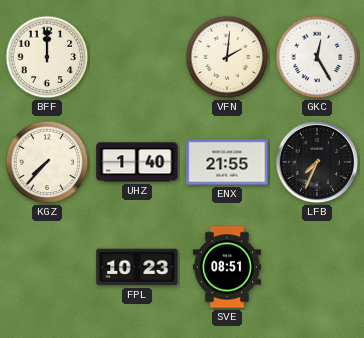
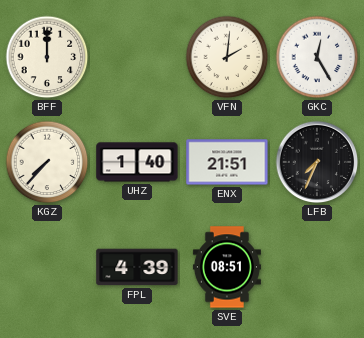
ENX: 21:55 -> 21:51
FPL: 10:23 -> 4:39
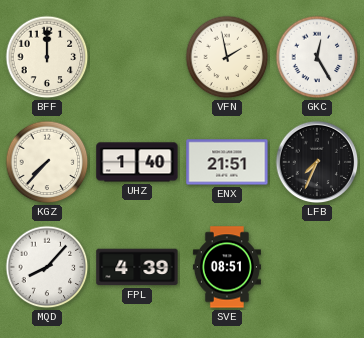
VFN: 2:01 -> 1:58
MQD: none -> 8:07
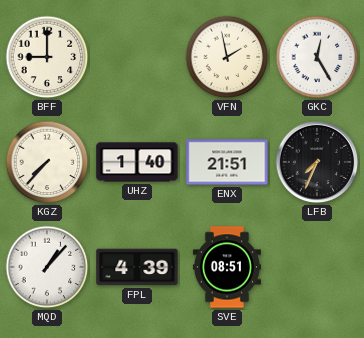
BFF: 12:00 -> 9:00
MQD: 8:07 -> 1:07
